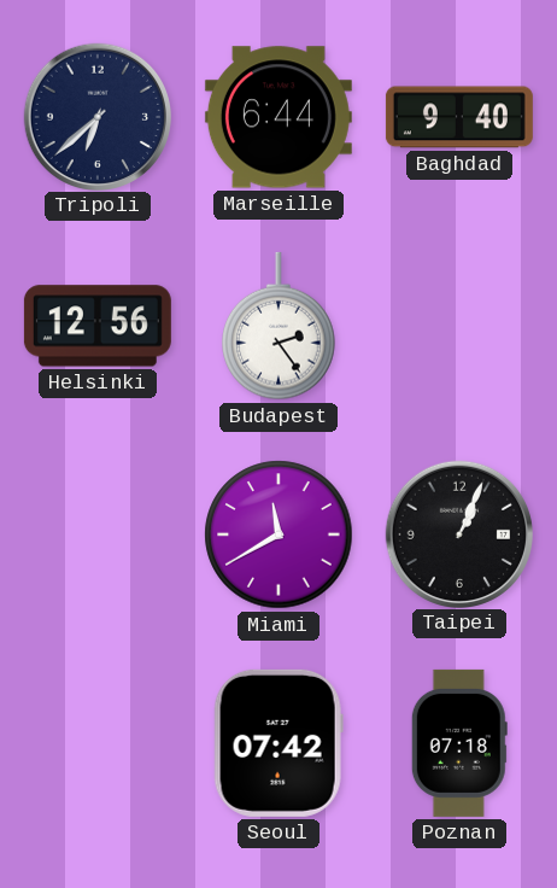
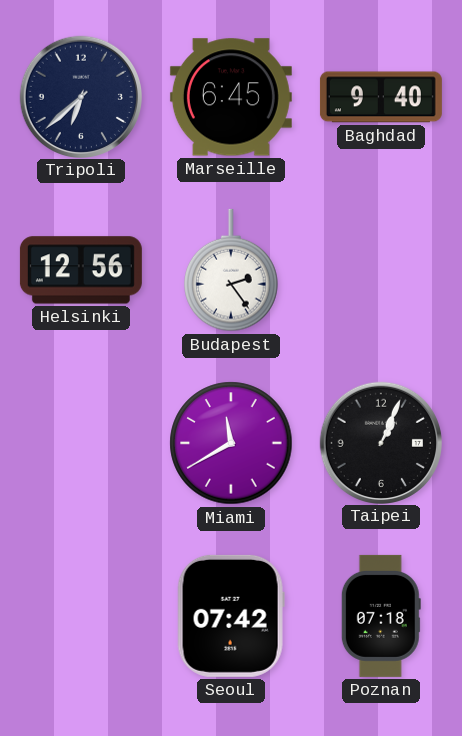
Marseille: 6:44 -> 6:45
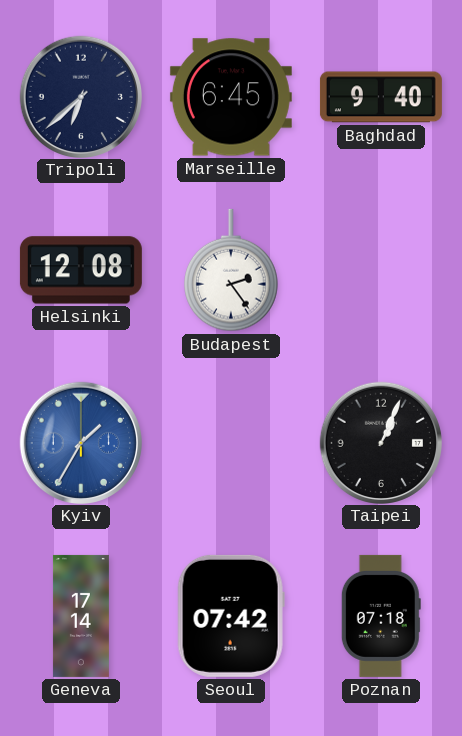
Helsinki: 12:56 -> 12:08
Kyiv: none -> 1:35
Miami: 11:40 -> none
Geneva: none -> 17:14
